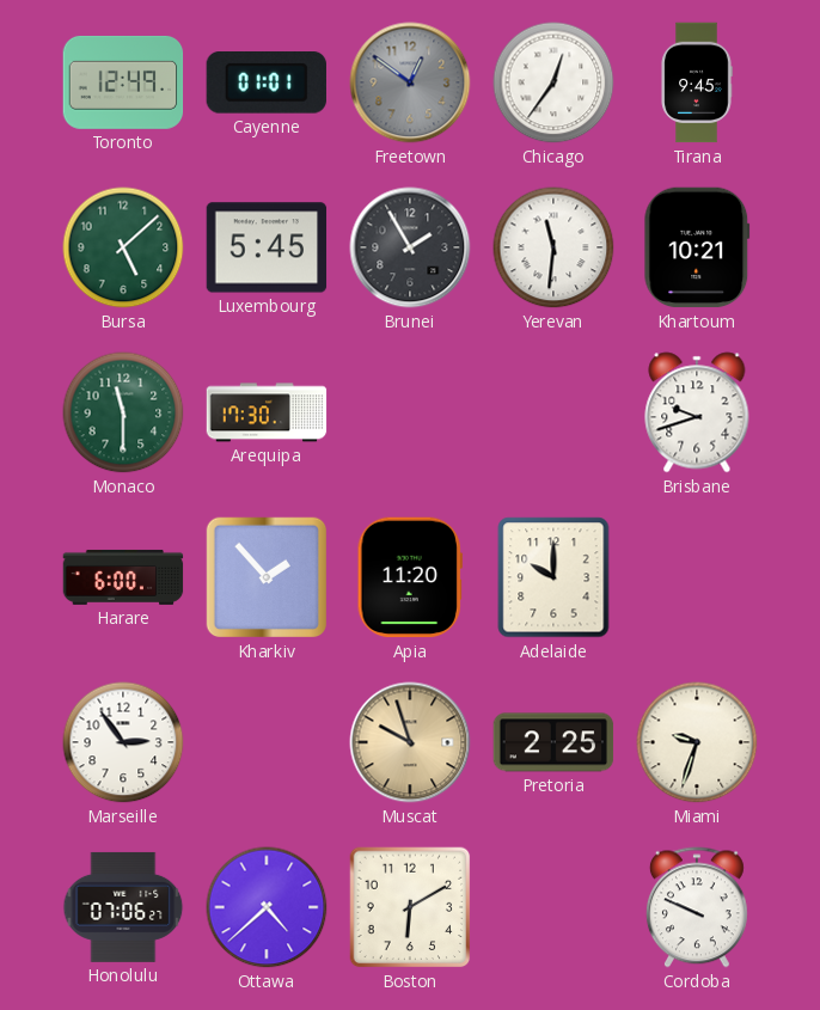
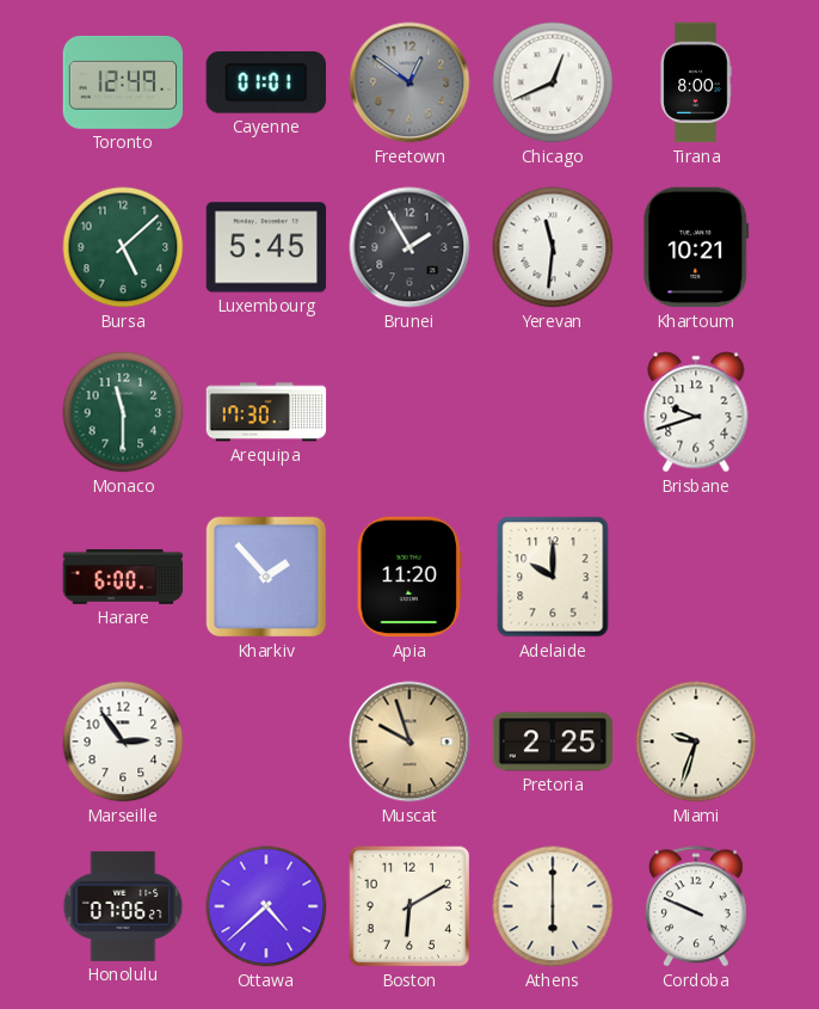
Chicago: 12:36 -> 12:41
Tirana: 9:45 -> 8:00
Athens: none -> 6:00
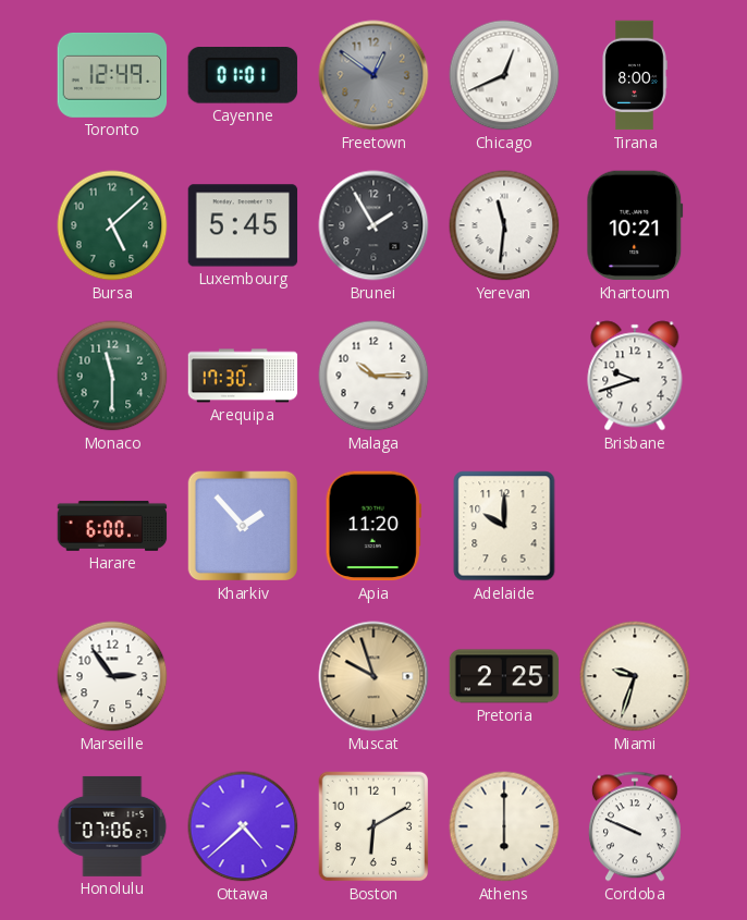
Malaga: none -> 10:15
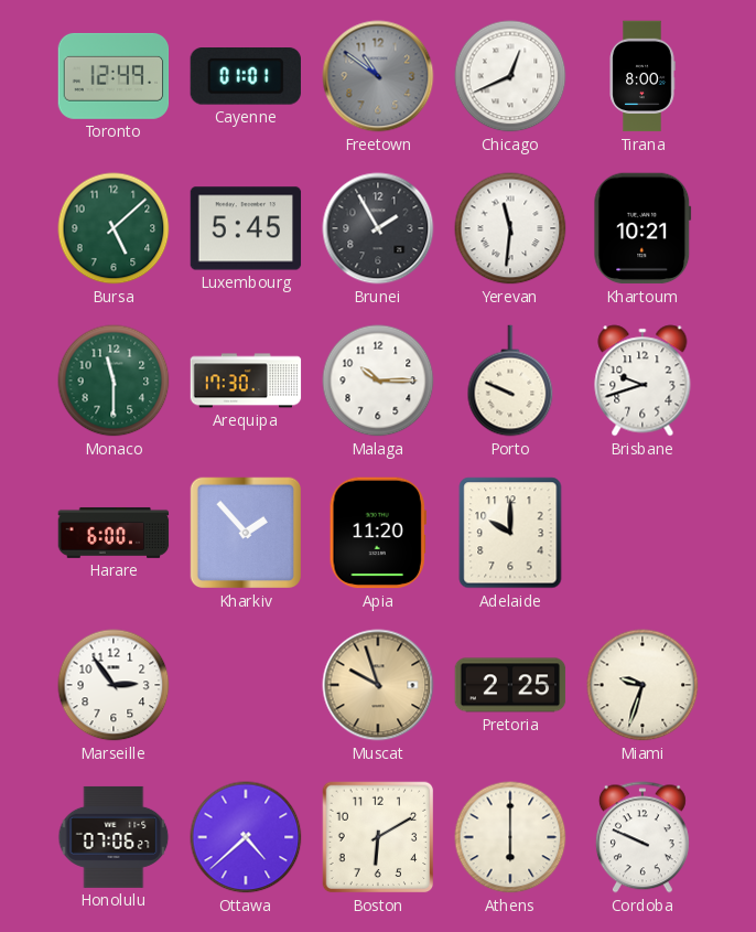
Freetown: 12:51 -> 10:51
Porto: none -> 9:49
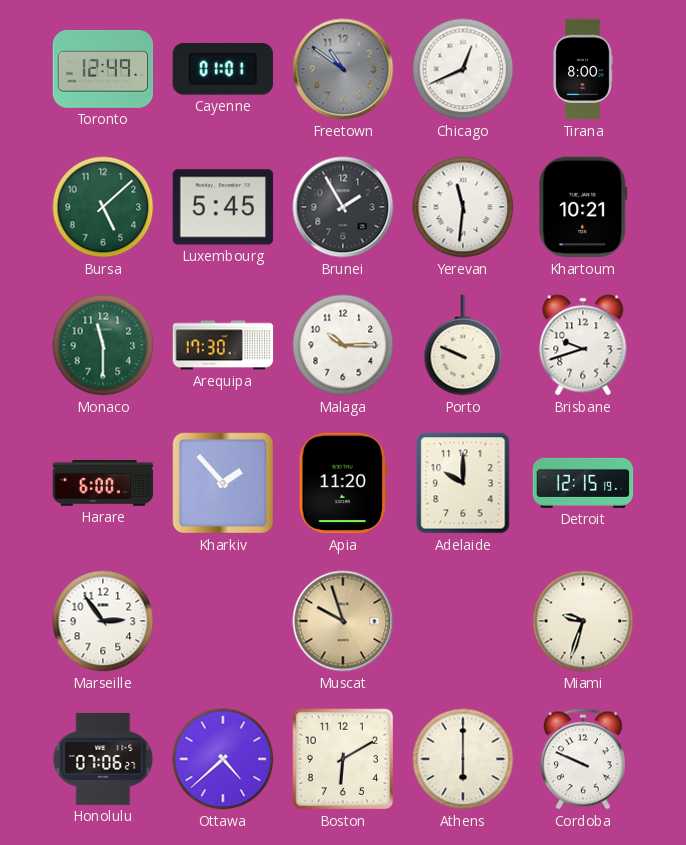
Detroit: none -> 12:15
Pretoria: 2:25 -> none
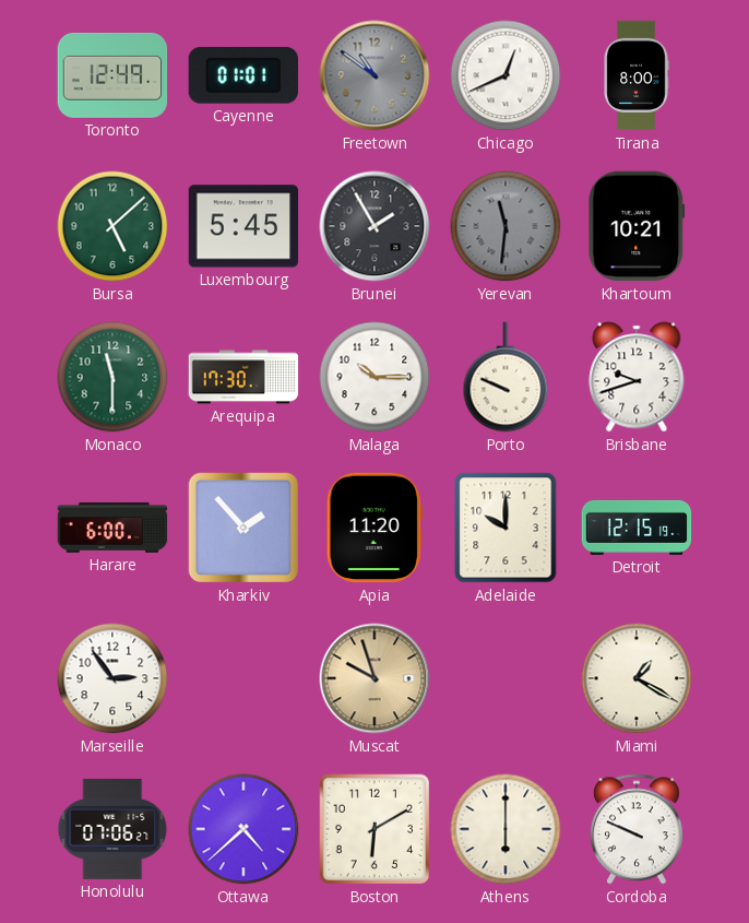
Yerevan dial: white -> grey
Miami: 9:33 -> 1:20
